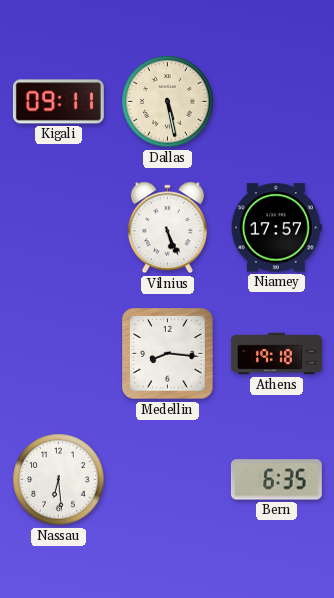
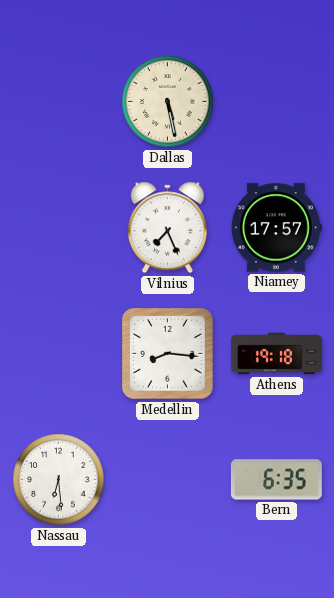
Kigali: 09:11 -> none
Vilnius: 5:26 -> 7:26
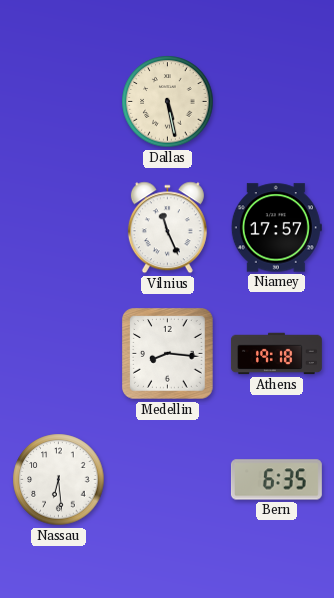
Vilnius: 7:26 -> 11:26
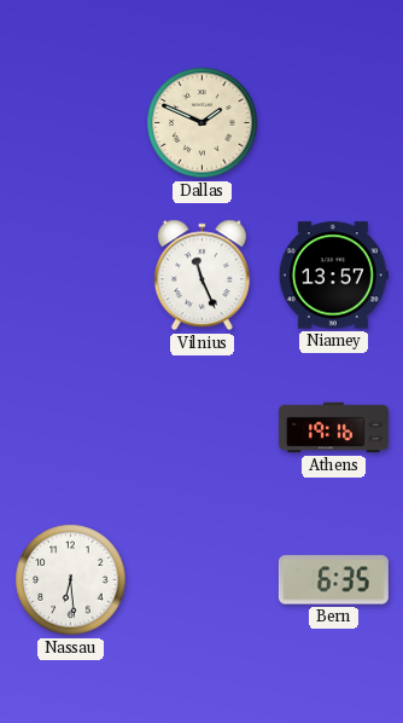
Dallas: 5:28 -> 1:49
Niamey: 17:57 -> 13:57
Medellin: 8:16 -> none
Athens: 19:18 -> 19:16
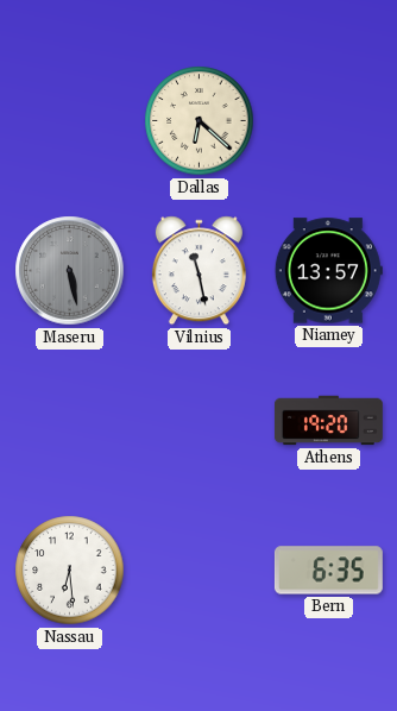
Dallas: 1:49 -> 6:22
Maseru: none -> 5:28
Vilnius: 11:26 -> 11:28
Athens: 19:16 -> 19:20
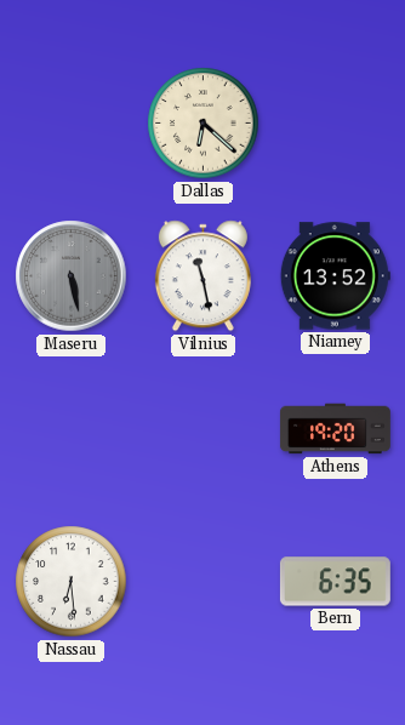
Niamey: 13:57 -> 13:52
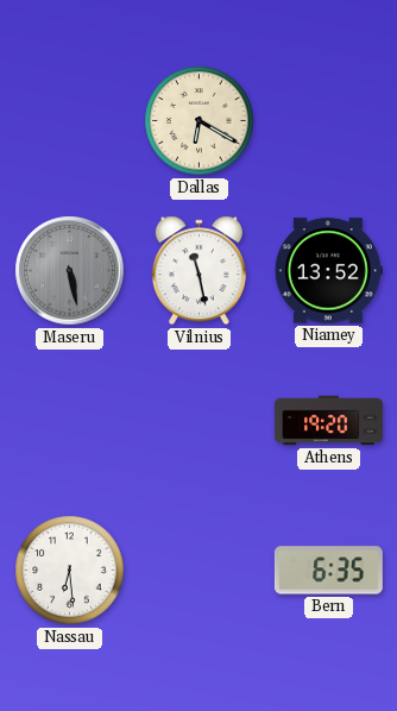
Dallas: 6:22 -> 6:20
